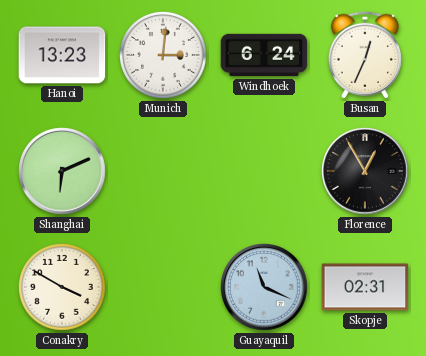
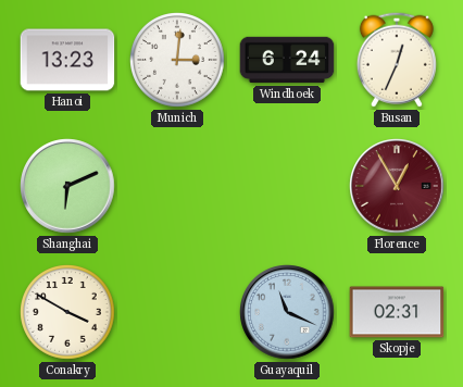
Florence dial: black -> burgundy
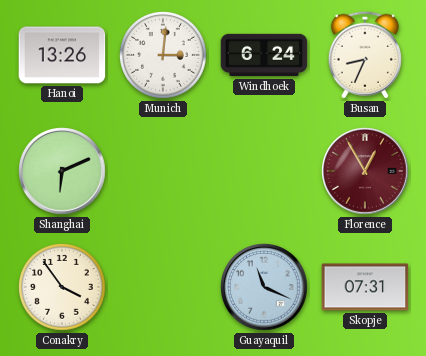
Hanoi: 13:23 -> 13:26
Busan: 12:34 -> 8:34
Conakry: 3:50 -> 3:54
Skopje: 02:31 -> 07:31
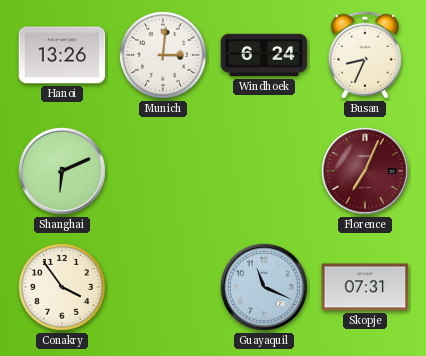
Florence: 12:55 -> 7:04
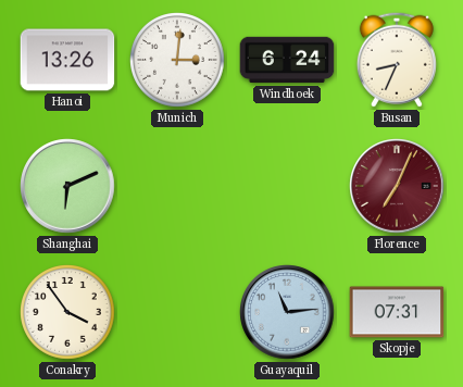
Guayaquil: 11:19 -> 11:14
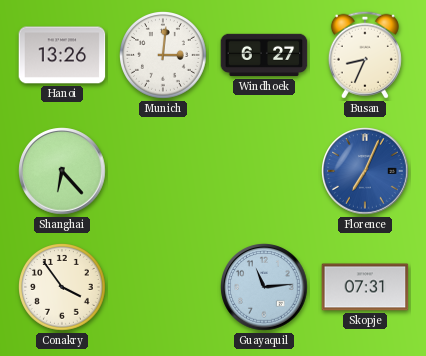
Windhoek: 6:24 -> 6:27
Shanghai: 6:11 -> 6:23
Florence dial: burgundy -> blue
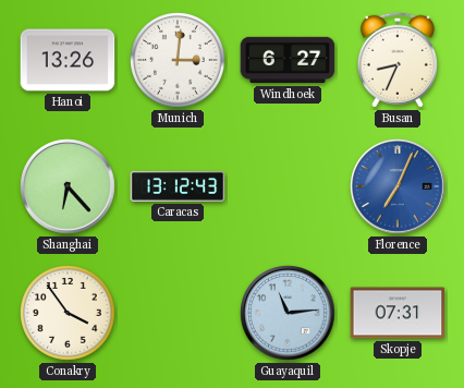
Caracas: none -> 13:12
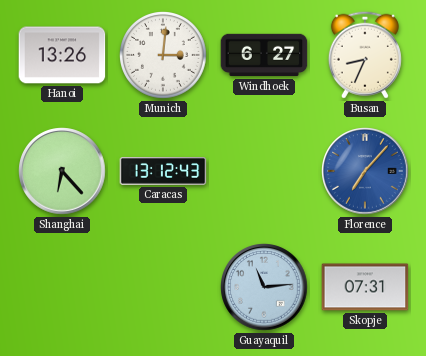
Florence: 7:04 -> 7:07
Conakry: 3:54 -> none
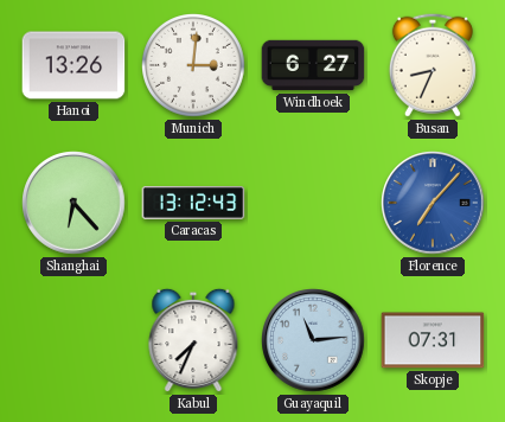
Kabul: none -> 7:34
